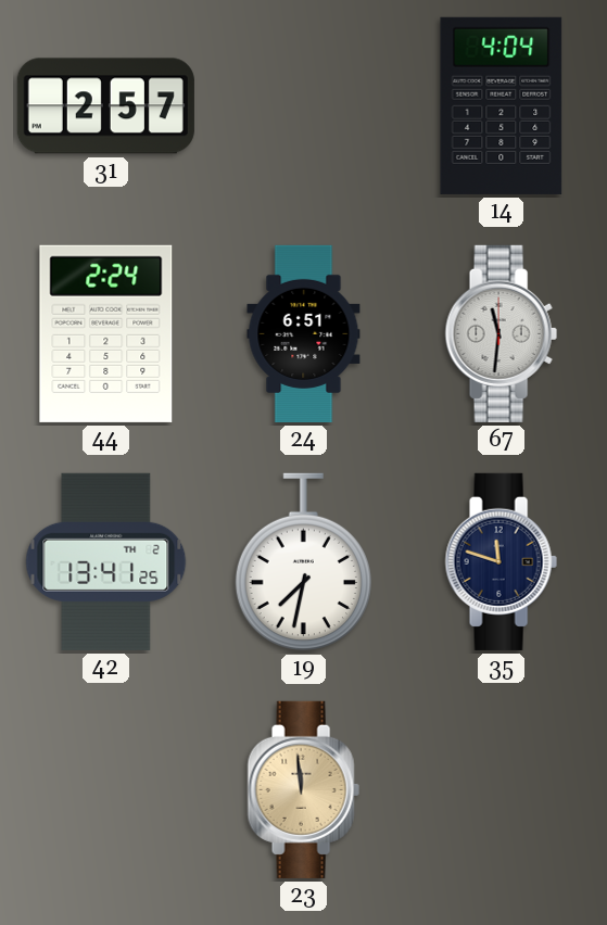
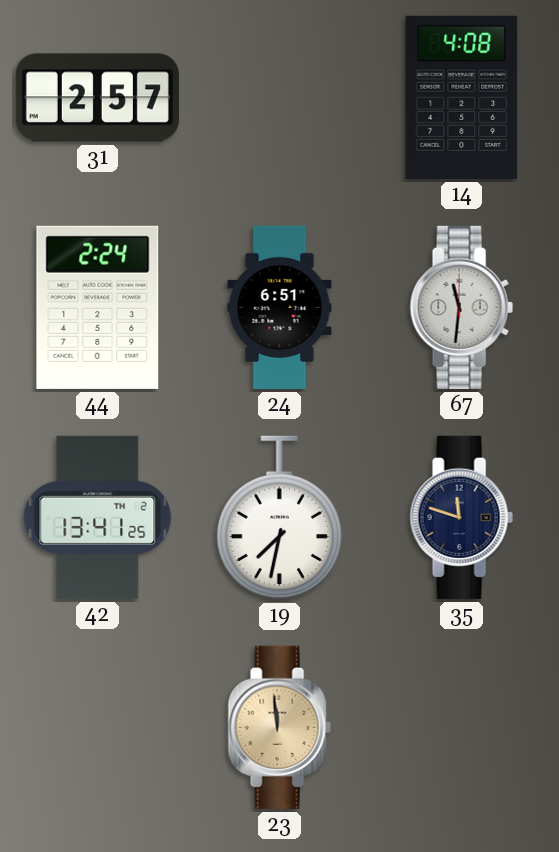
14: 4:04 -> 4:08
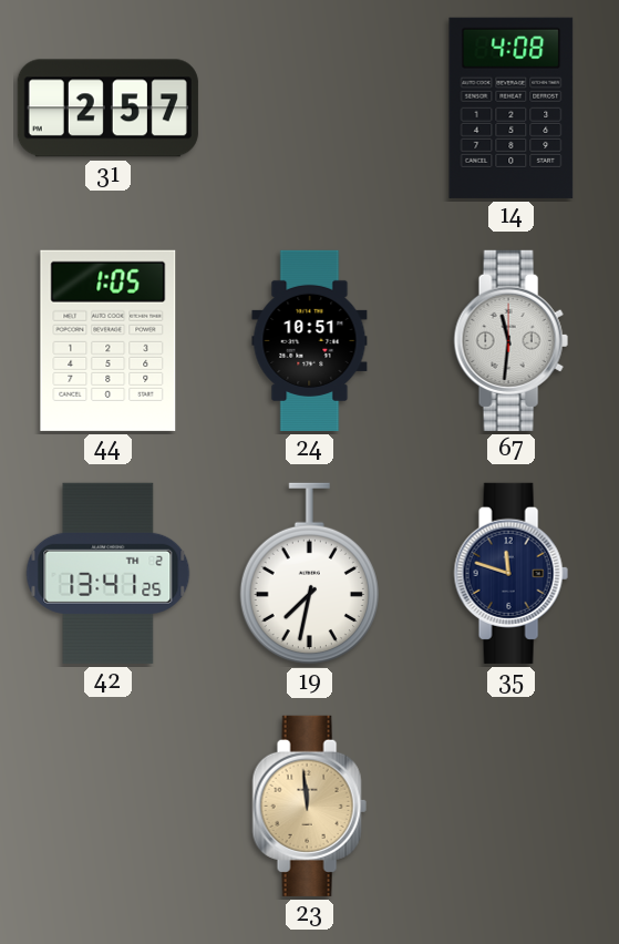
44: 2:24 -> 1:05
24: 6:51 -> 10:51
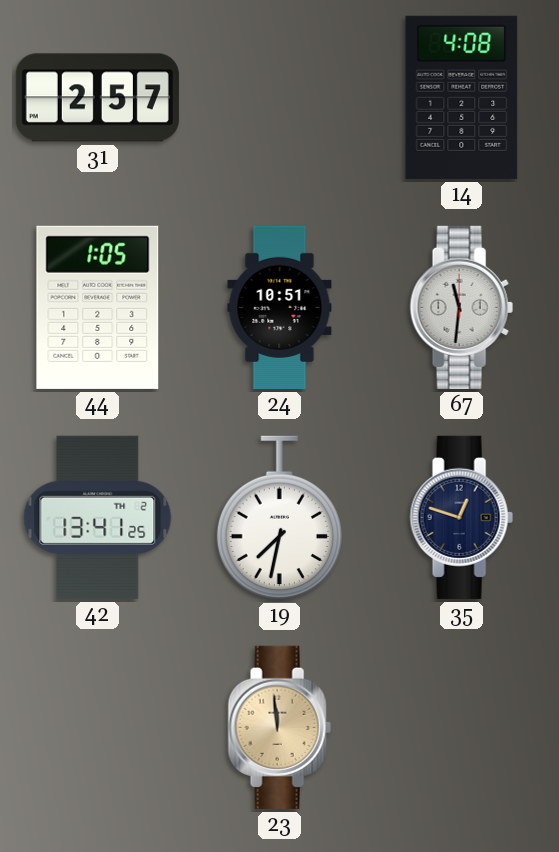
35: 11:48 -> 12:48
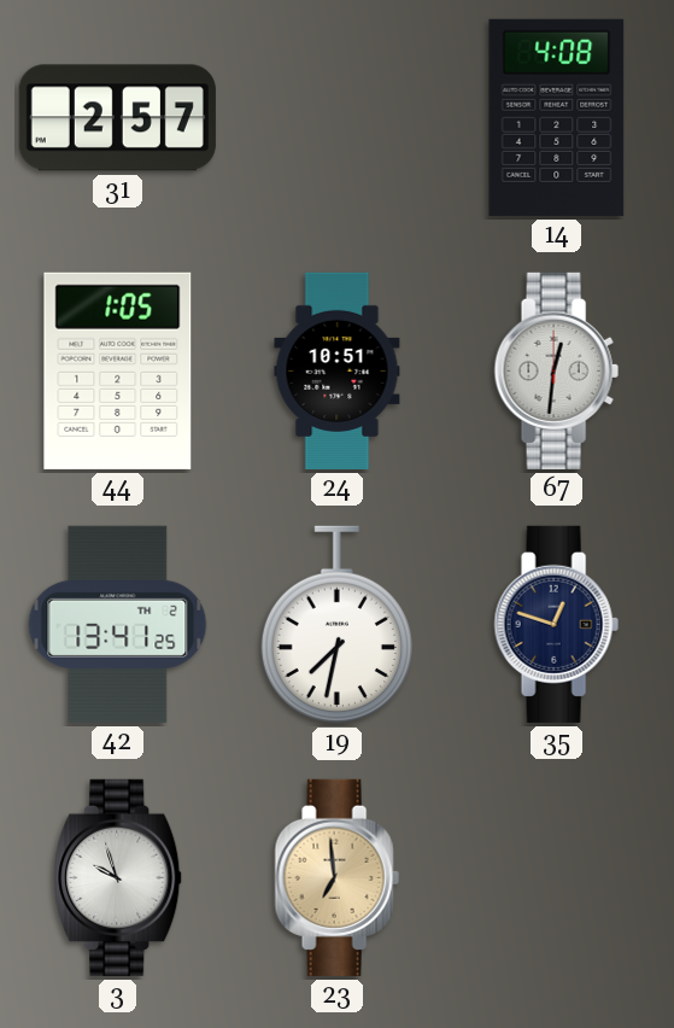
67: 11:31 -> 12:31
3: none -> 9:57
23: 11:59 -> 6:59
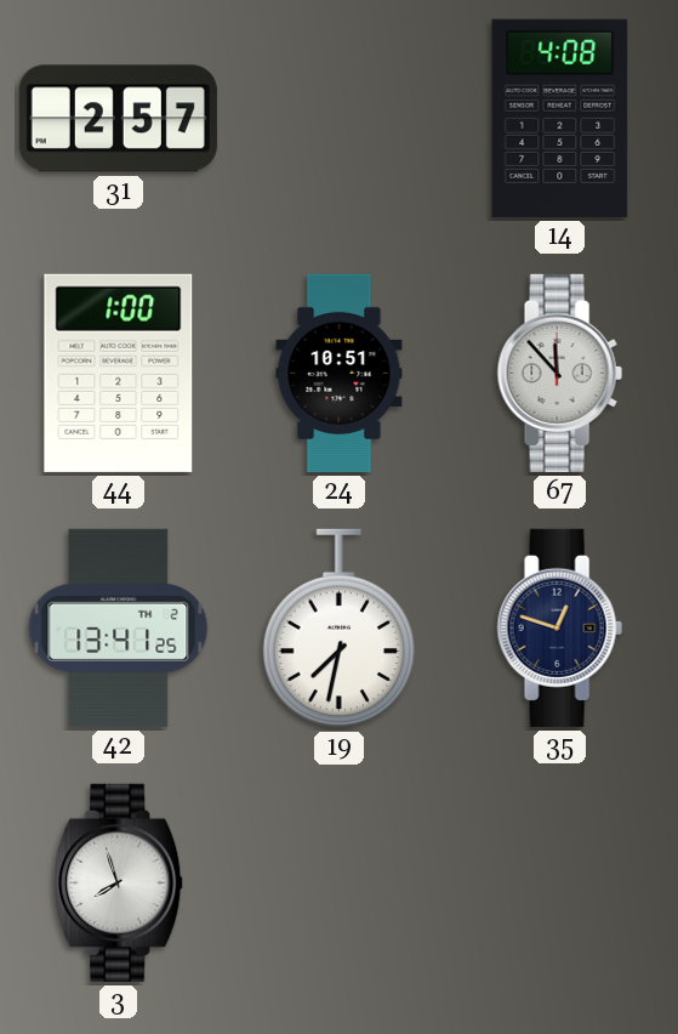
44: 1:05 -> 1:00
67: 12:31 -> 11:53
3: 9:57 -> 7:57
23: 6:59 -> none
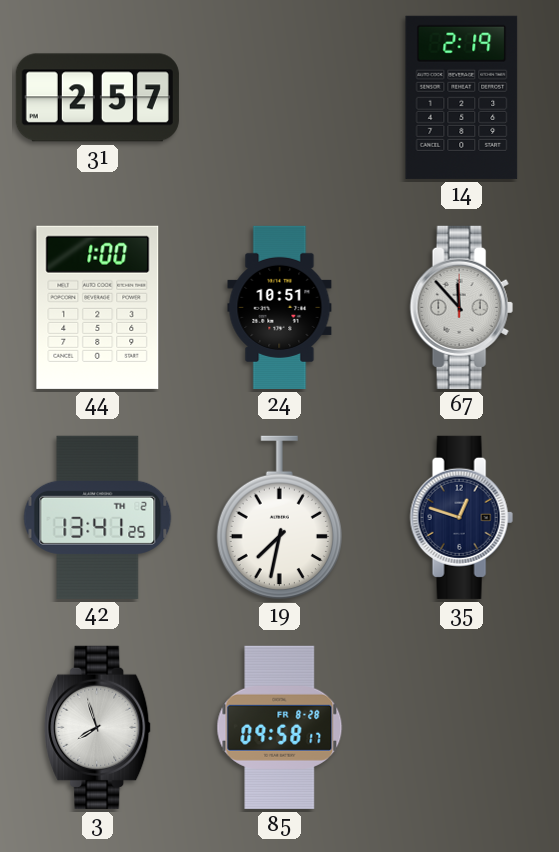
14: 4:08 -> 2:19
85: none -> 09:58
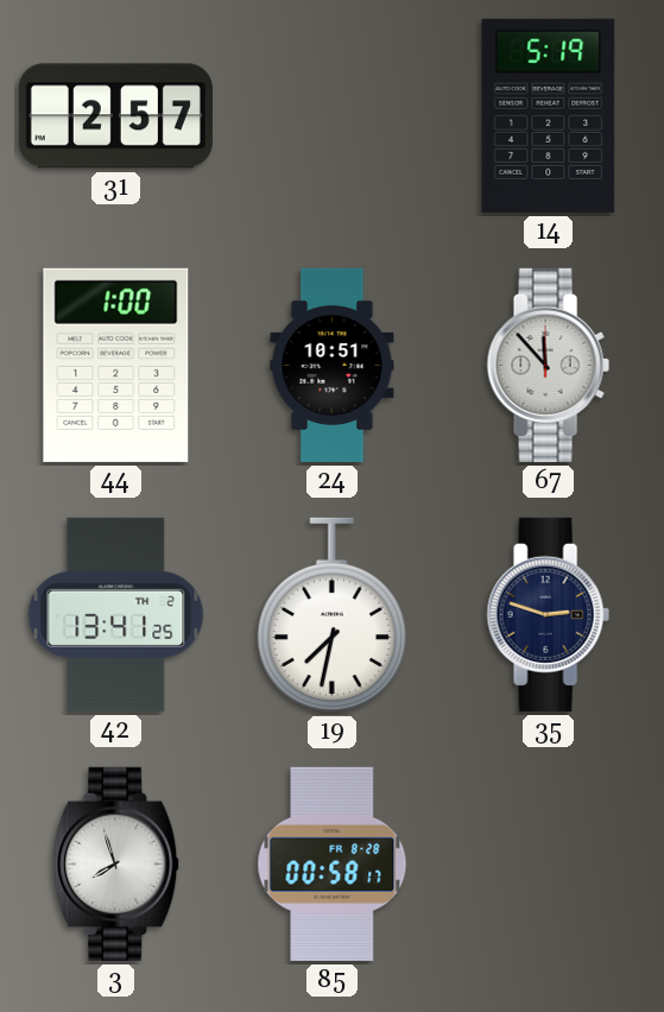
14: 2:19 -> 5:19
35: 12:48 -> 2:48
85: 09:58 -> 00:58
